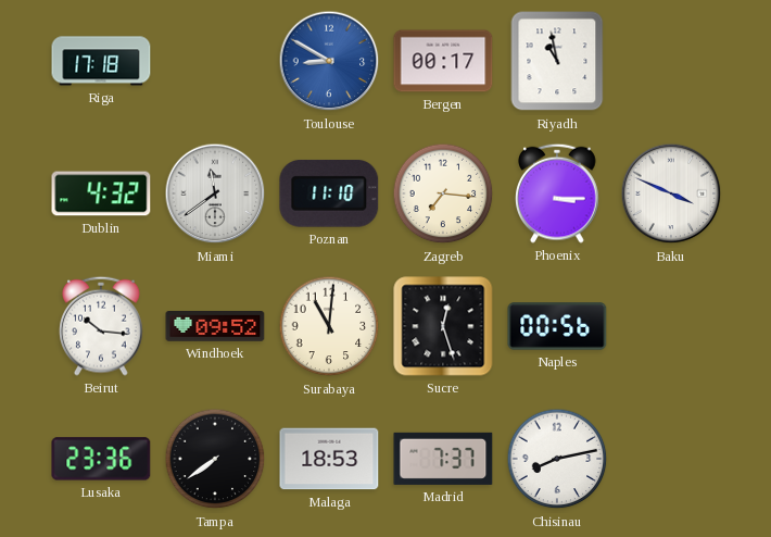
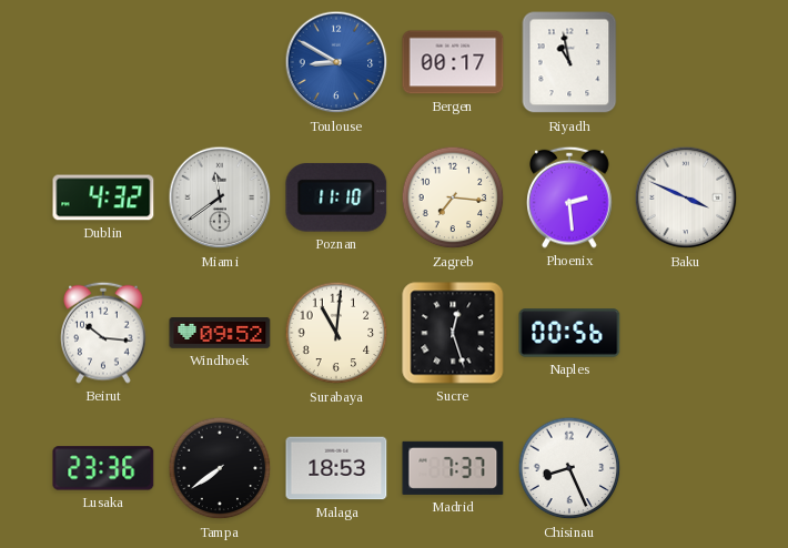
Riga: 17:18 -> none
Phoenix: 3:15 -> 2:29
Chisinau: 8:13 -> 8:26
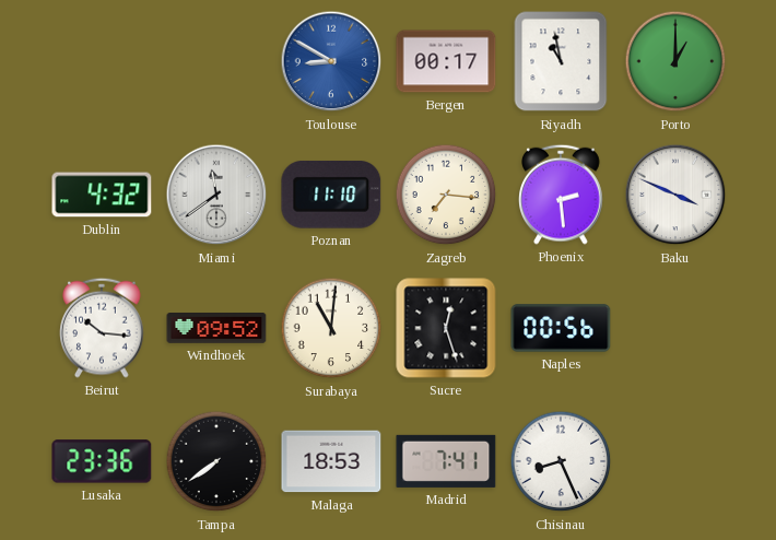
Porto: none -> 1:00
Madrid: 7:37 -> 7:41
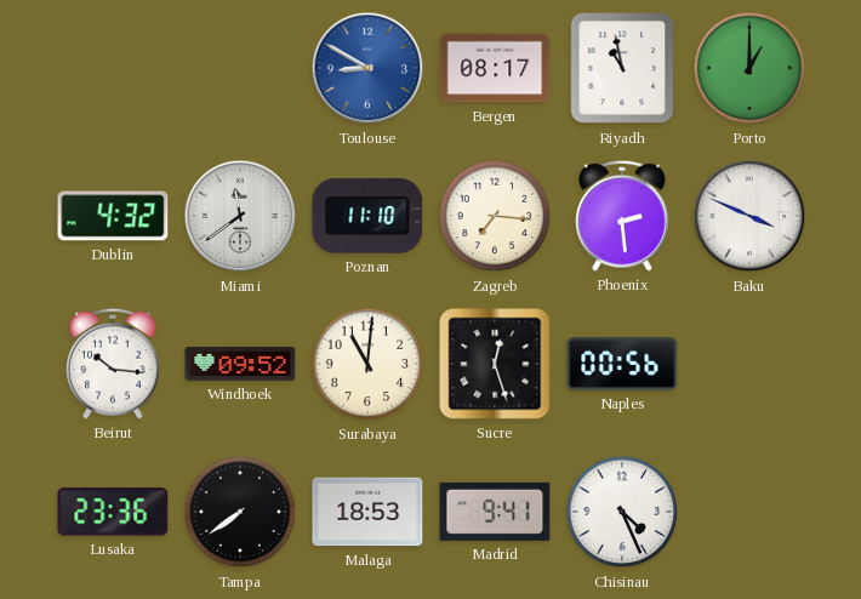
Bergen: 00:17 -> 08:17
Madrid: 7:41 -> 9:41
Chisinau: 8:26 -> 4:26
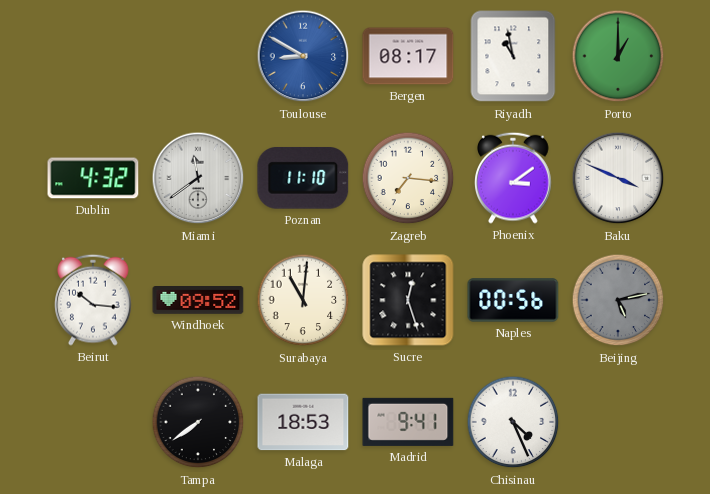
Phoenix: 2:29 -> 3:09
Beijing: none -> 5:13
Lusaka: 23:36 -> none
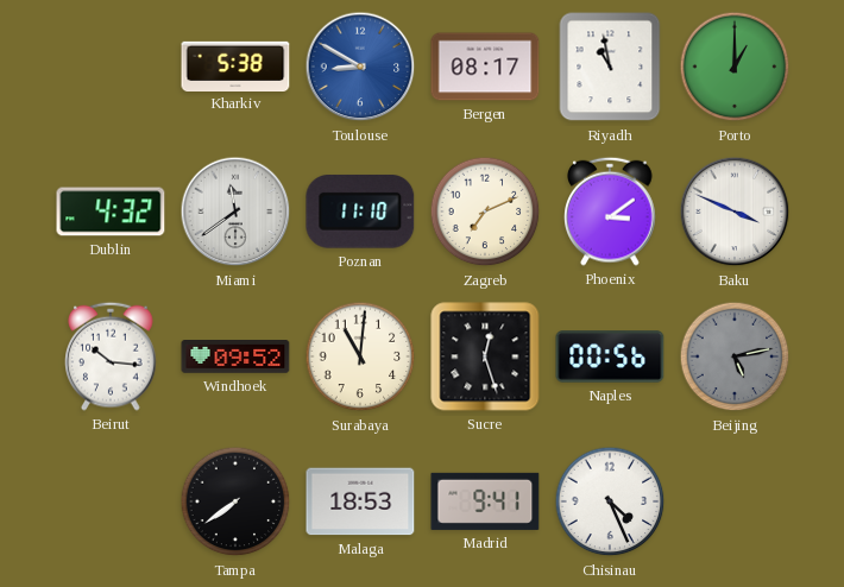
Kharkiv: none -> 5:38
Zagreb: 7:16 -> 7:11
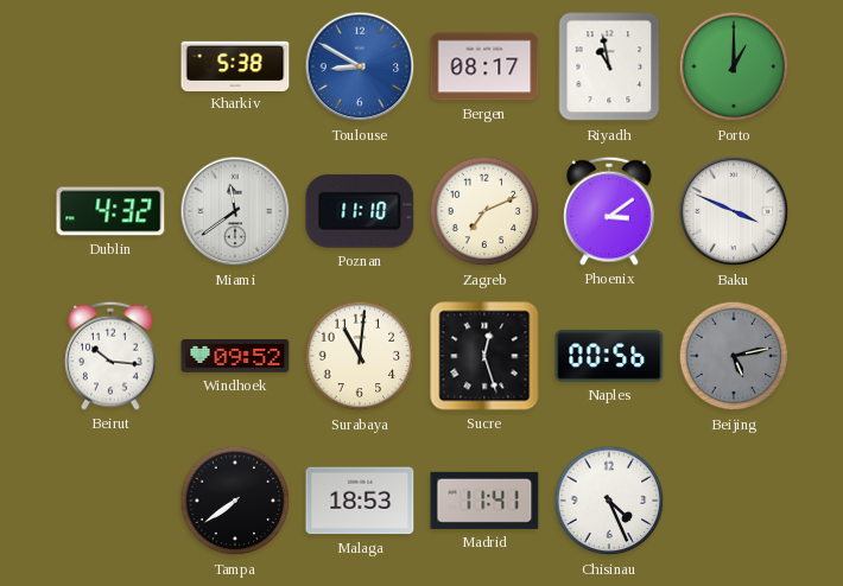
Madrid: 9:41 -> 11:41
